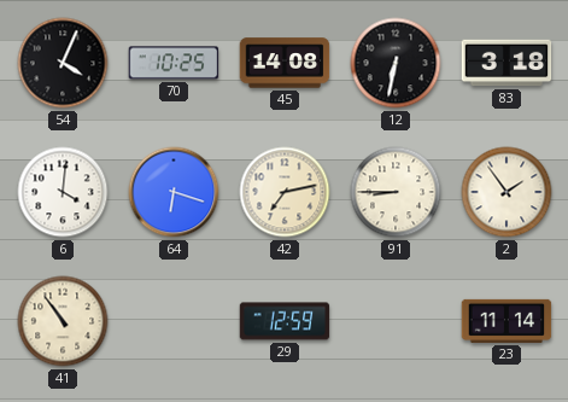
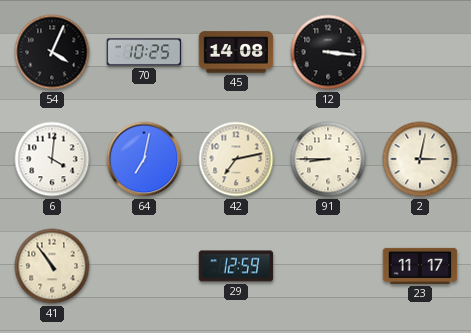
12: 6:32 -> 3:16
83: 3:18 -> none
64: 6:18 -> 7:02
2: 1:54 -> 3:02
23: 11:14 -> 11:17
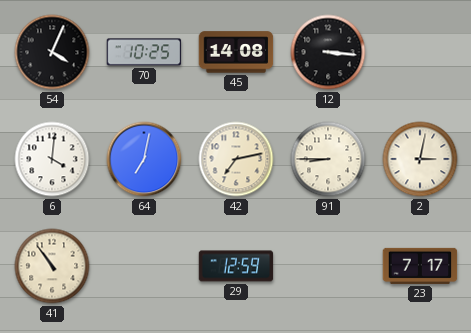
23: 11:17 -> 7:17
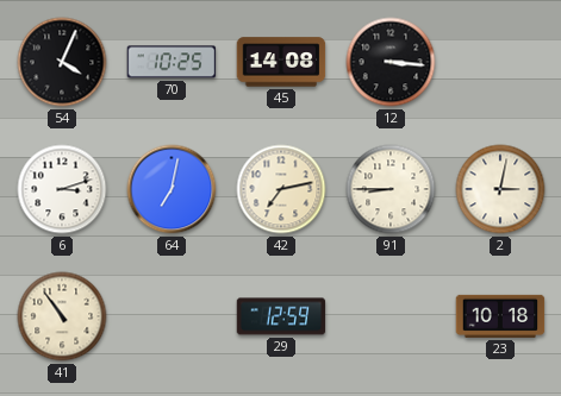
6: 4:01 -> 3:12
23: 7:17 -> 10:18
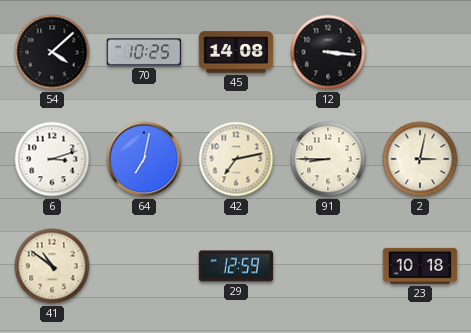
54: 4:04 -> 4:08
41: 10:54 -> 10:51
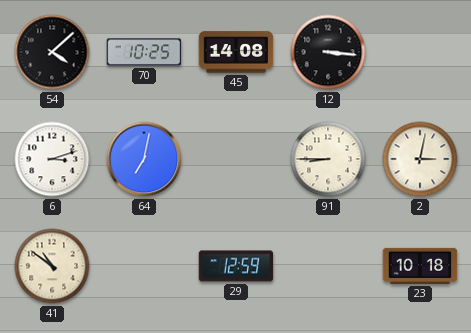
42: 7:13 -> none
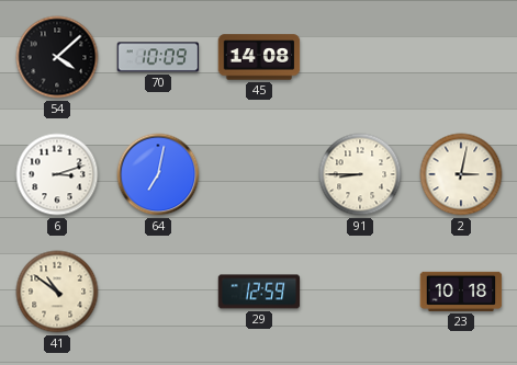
70: 10:25 -> 10:09
12: 3:16 -> none
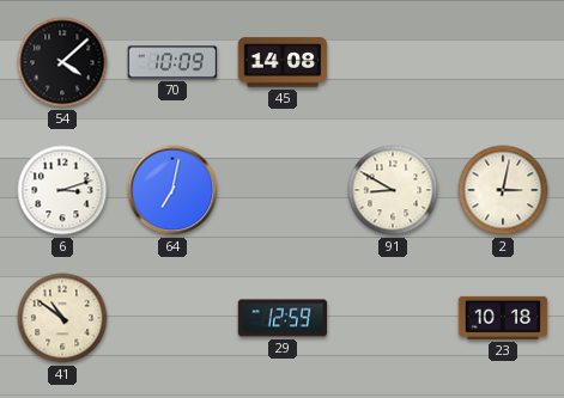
91: 8:45 -> 8:50
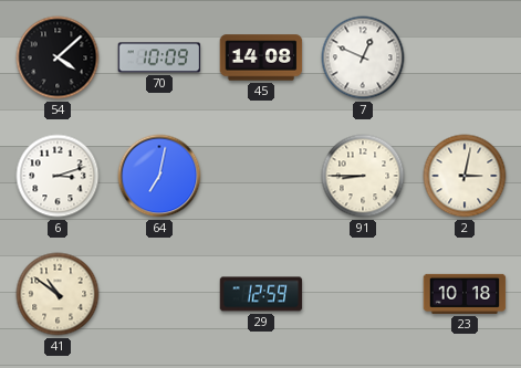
7: none -> 12:49
91: 8:50 -> 8:45
